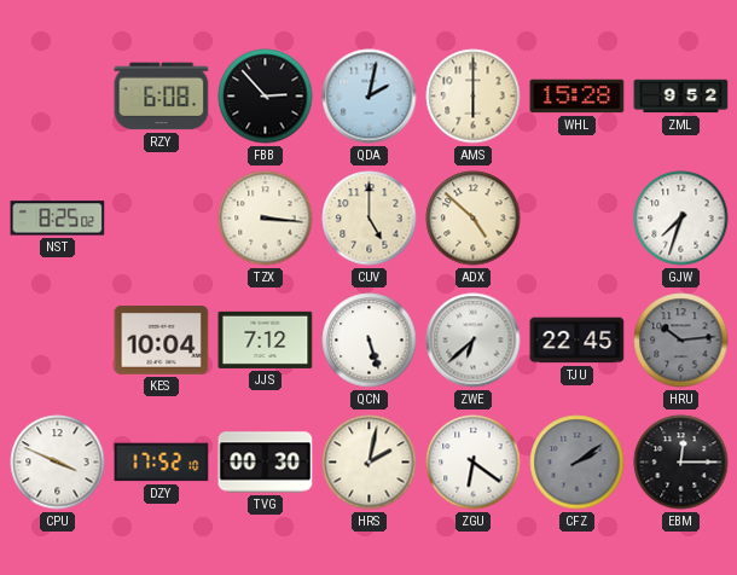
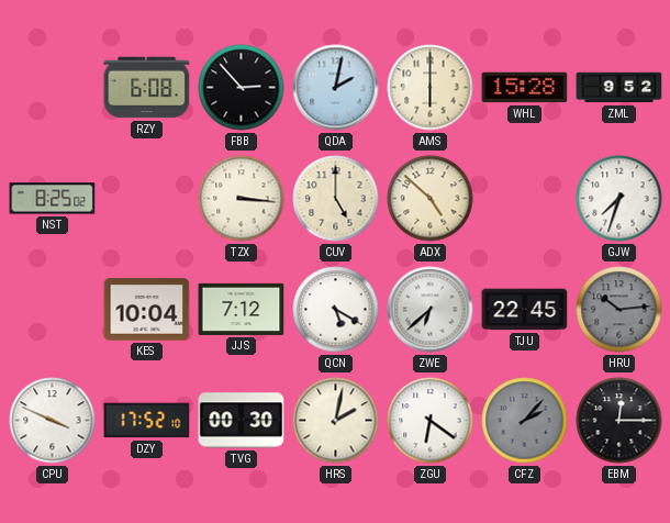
QCN: 5:27 -> 5:20
CFZ: 2:09 -> 2:07
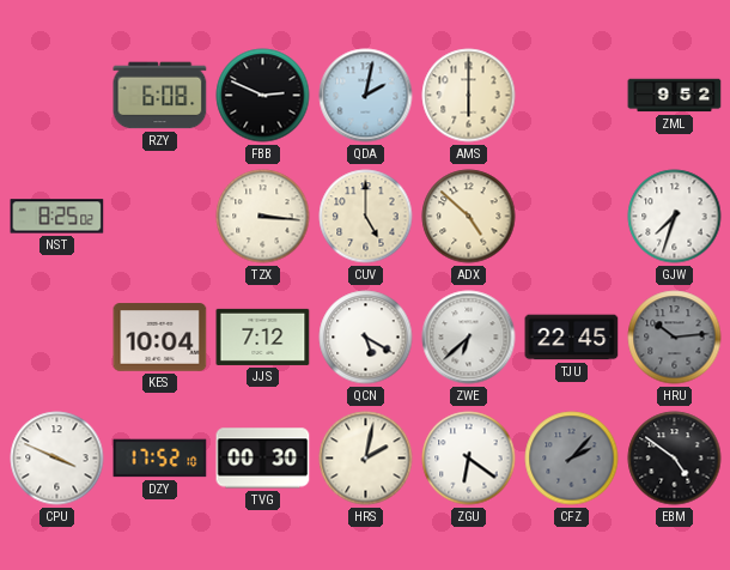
FBB: 2:53 -> 2:49
WHL: 15:28 -> none
EBM: 12:15 -> 4:51
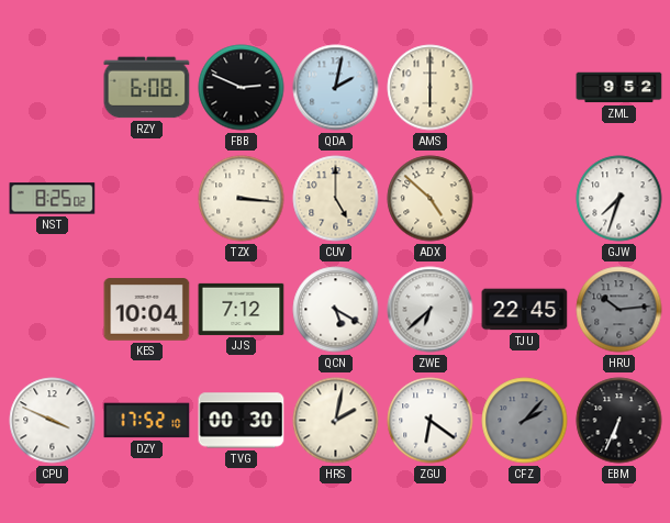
EBM: 4:51 -> 6:34
